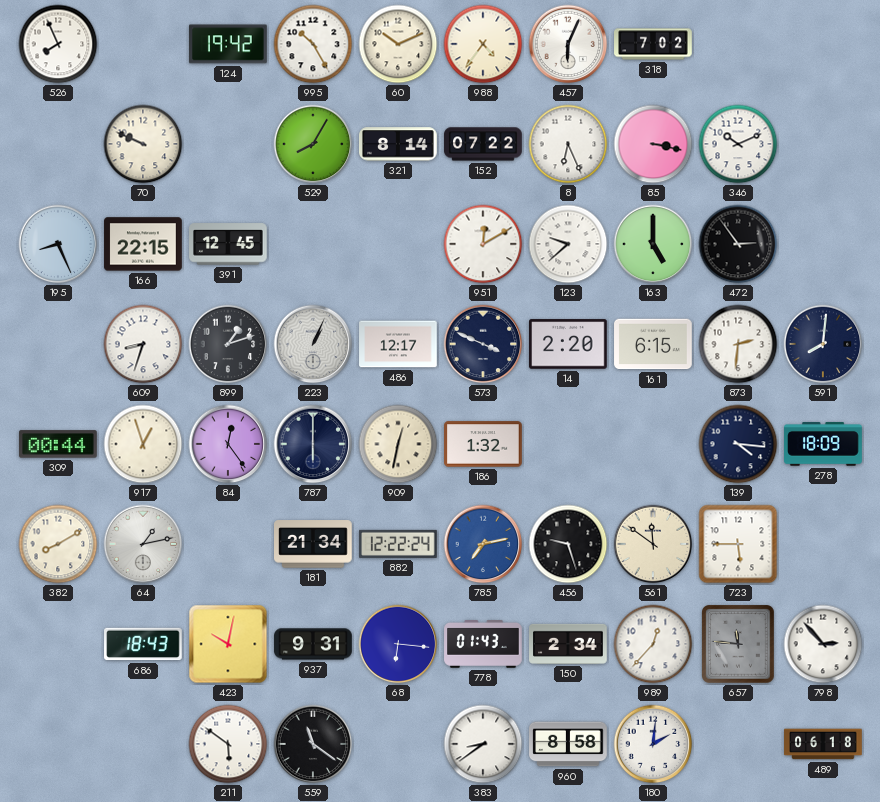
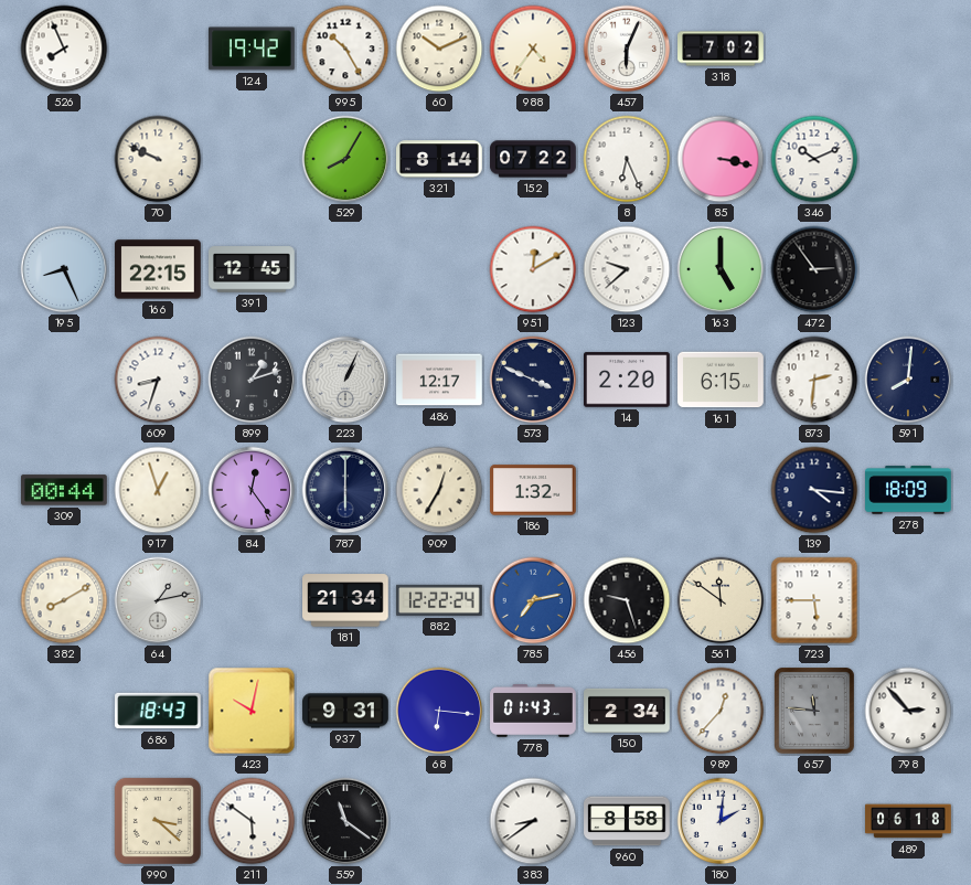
909: 12:32 -> 12:35
990: none -> 3:22
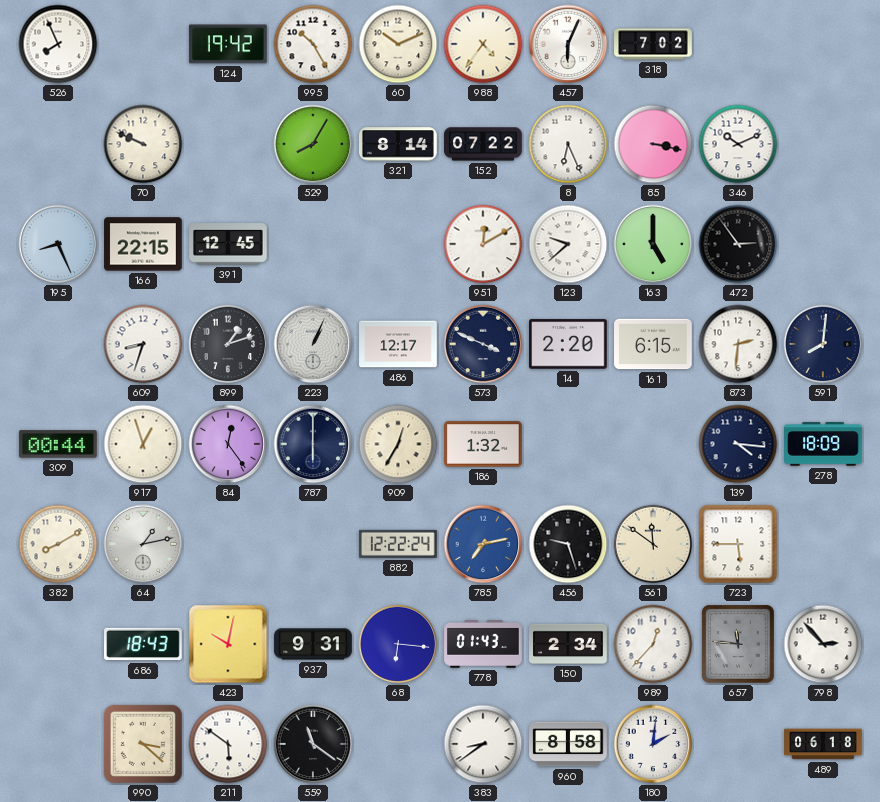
181: 21:34 -> none
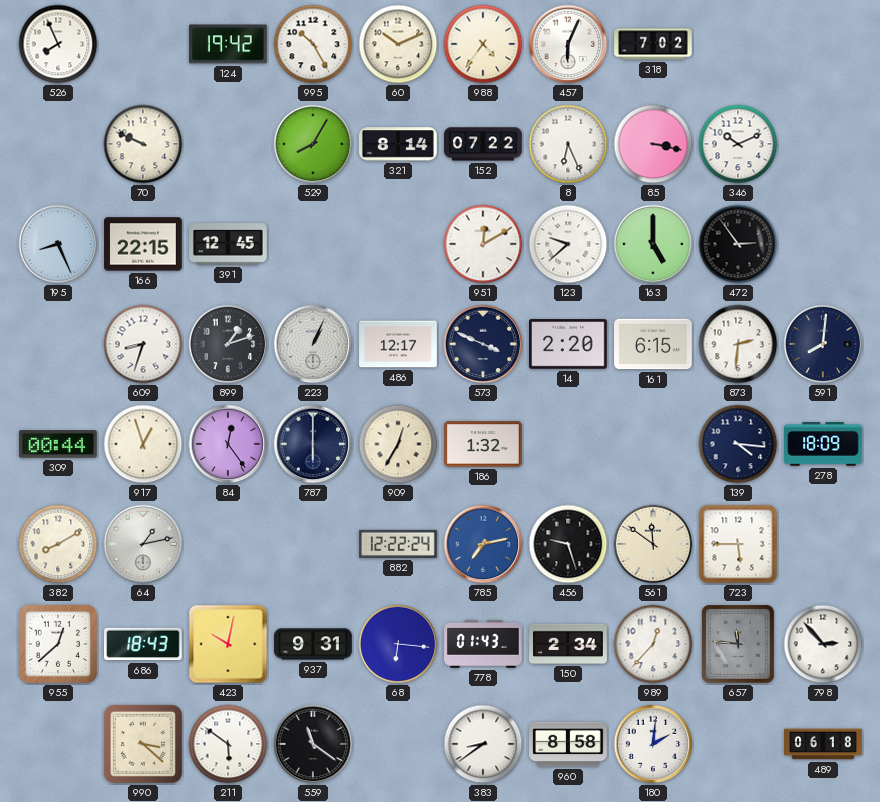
955: none -> 12:38
